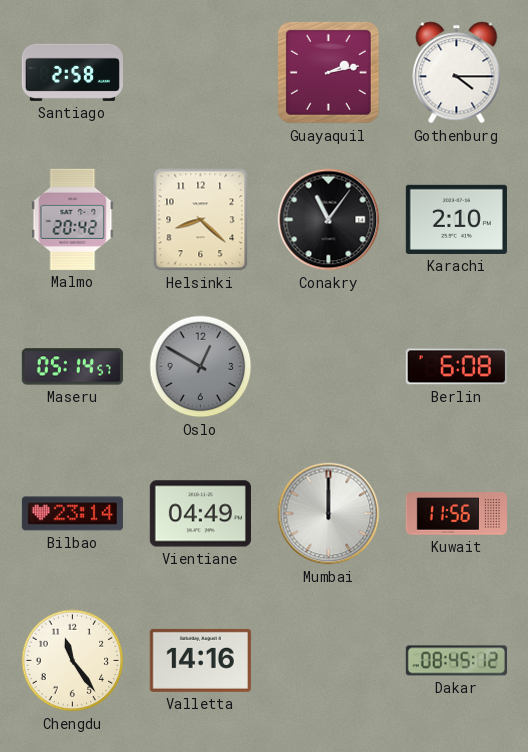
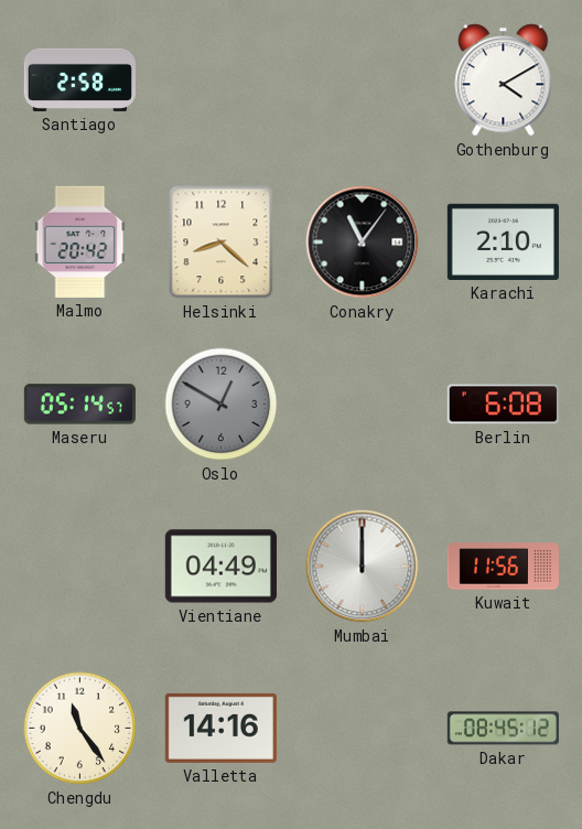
Guayaquil: 2:13 -> none
Gothenburg: 4:15 -> 4:10
Bilbao: 23:14 -> none
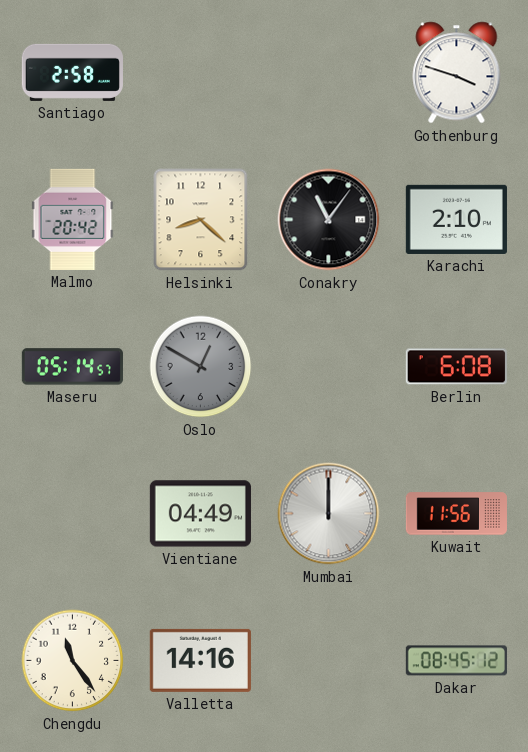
Gothenburg: 4:10 -> 3:48
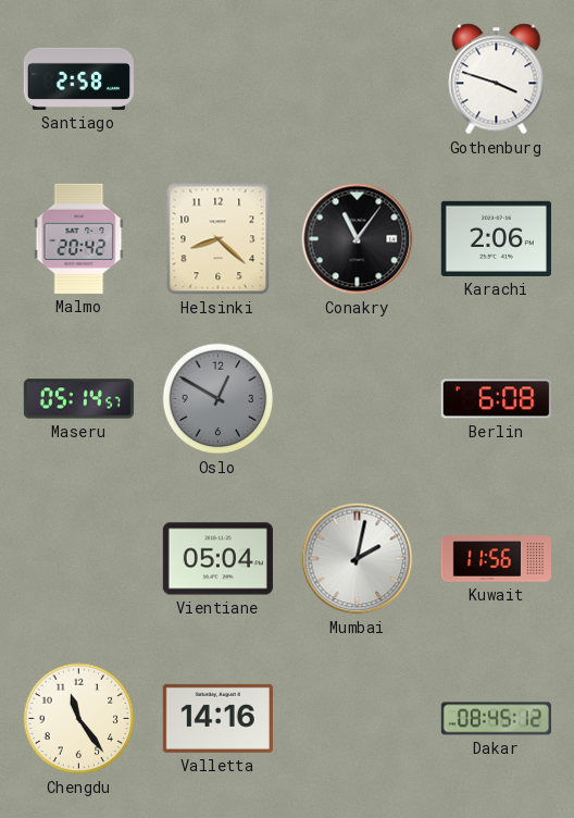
Karachi: 2:10 -> 2:06
Vientiane: 04:49 -> 05:04
Mumbai: 12:00 -> 2:02
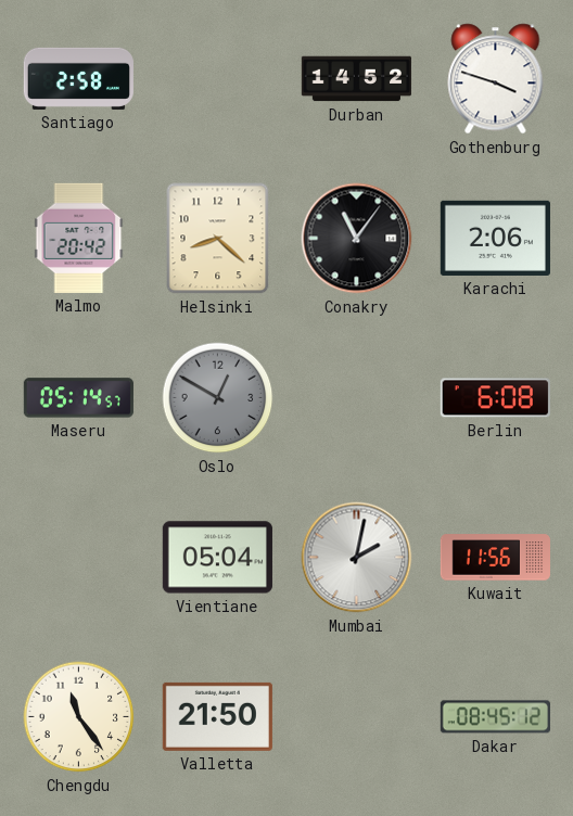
Durban: none -> 14:52
Valletta: 14:16 -> 21:50
